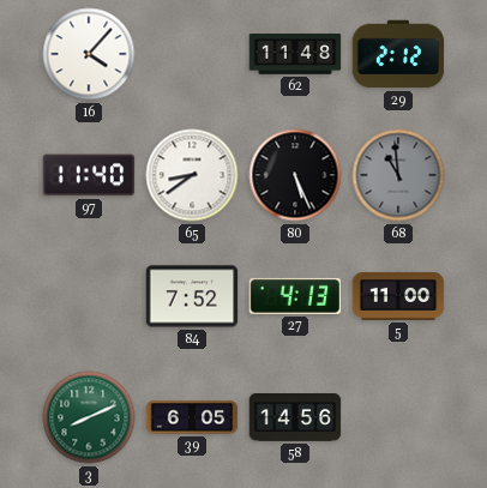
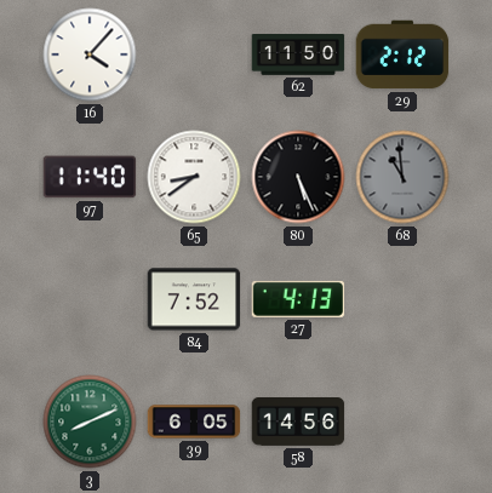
62: 11:48 -> 11:50
5: 11:00 -> none
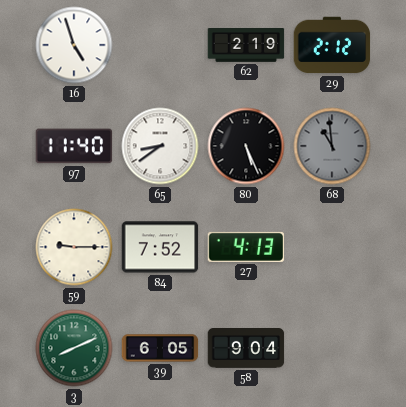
16: 4:07 -> 4:57
62: 11:50 -> 2:19
59: none -> 9:15
58: 14:56 -> 9:04
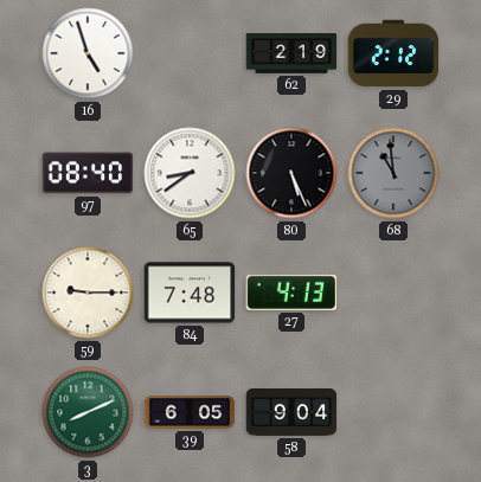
97: 11:40 -> 08:40
84: 7:52 -> 7:48
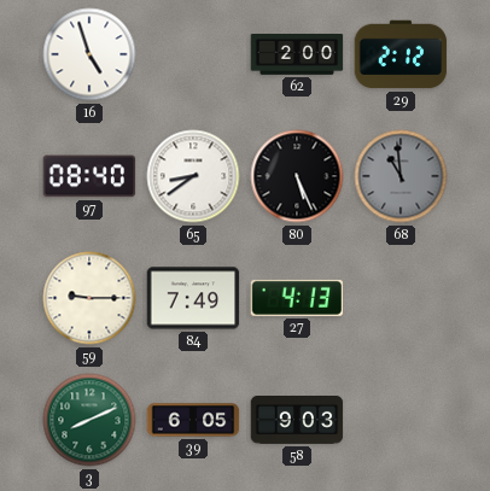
62: 2:19 -> 2:00
84: 7:48 -> 7:49
58: 9:04 -> 9:03
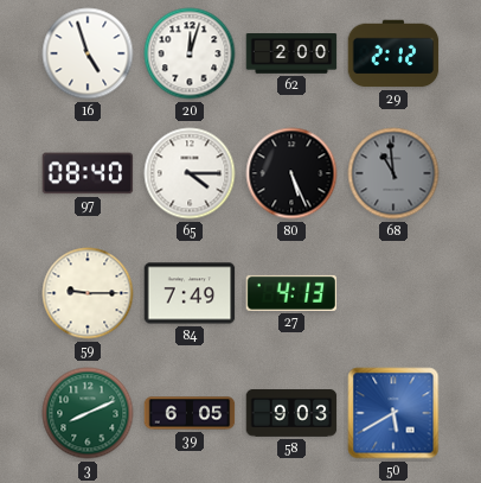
20: none -> 12:03
65: 8:39 -> 4:15
50: none -> 5:40
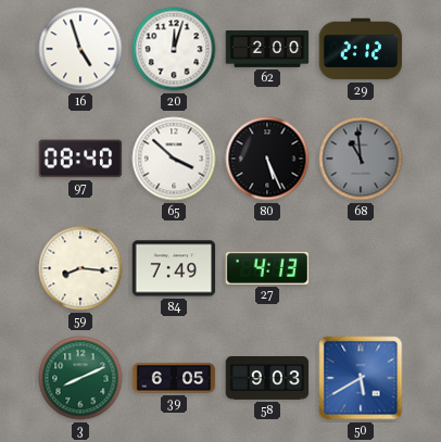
65: 4:15 -> 3:52
59: 9:15 -> 8:16
